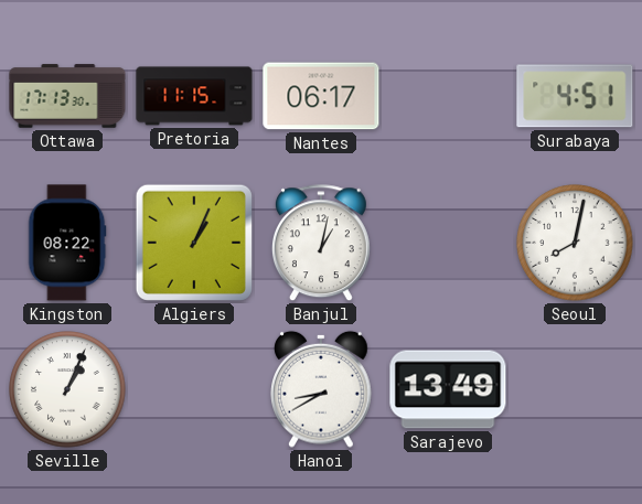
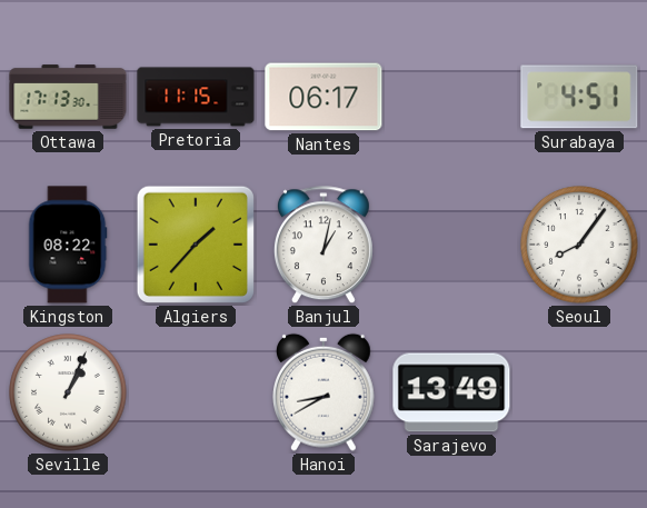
Algiers: 1:04 -> 1:37
Seoul: 8:02 -> 8:06
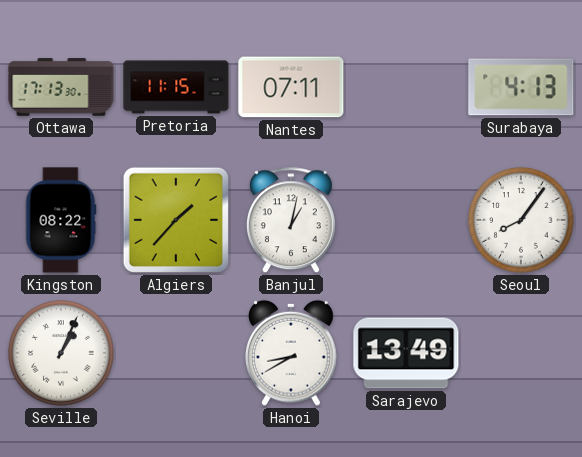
Nantes: 06:17 -> 07:11
Surabaya: 4:51 -> 4:13
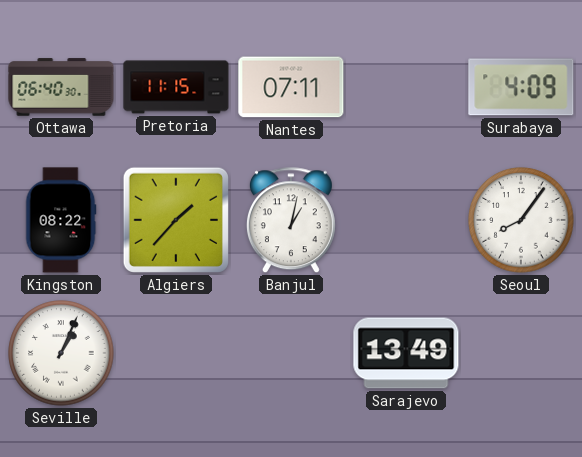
Ottawa: 17:13 -> 06:40
Surabaya: 4:13 -> 4:09
Hanoi: 8:40 -> none
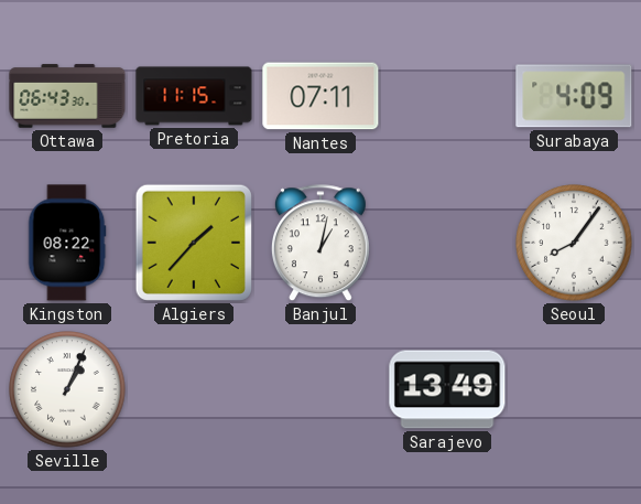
Ottawa: 06:40 -> 06:43
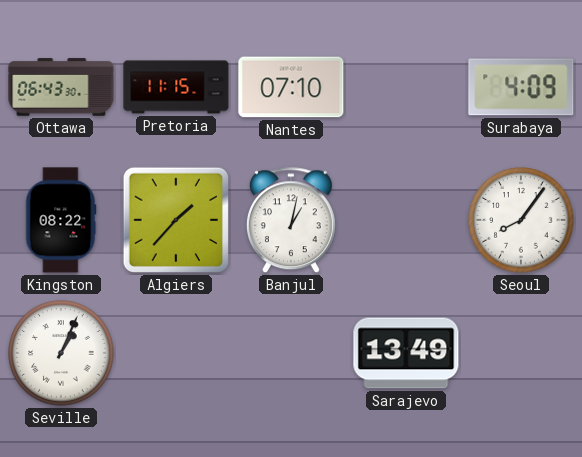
Nantes: 07:11 -> 07:10
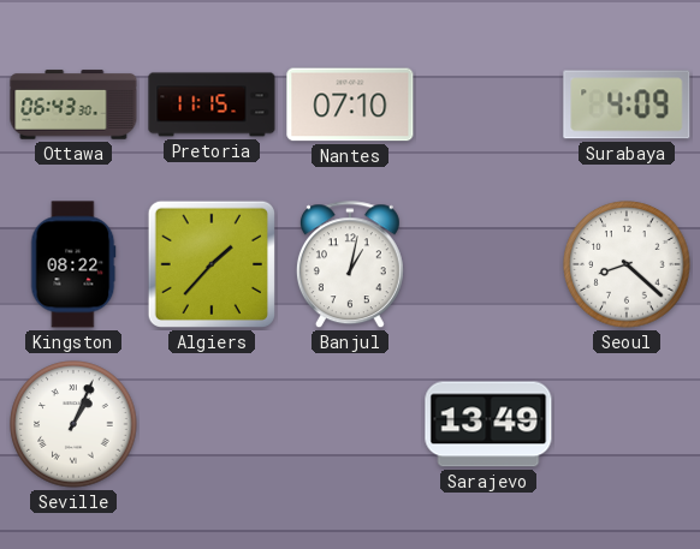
Seoul: 8:06 -> 8:22
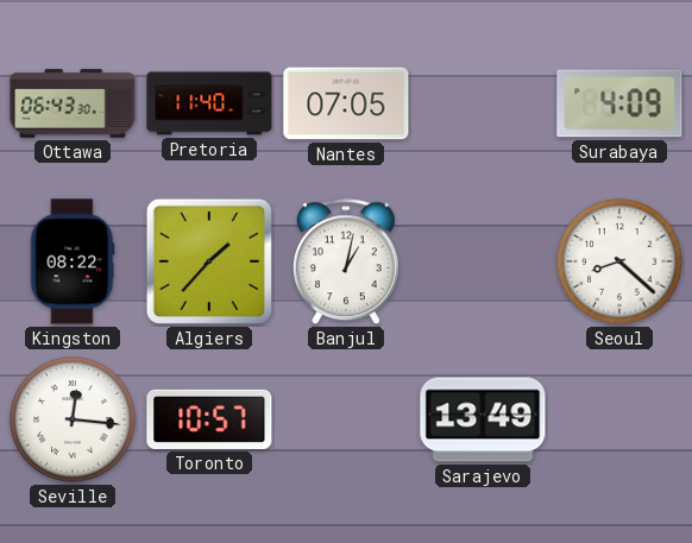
Pretoria: 11:15 -> 11:40
Nantes: 07:10 -> 07:05
Seville: 1:04 -> 12:16
Toronto: none -> 10:57
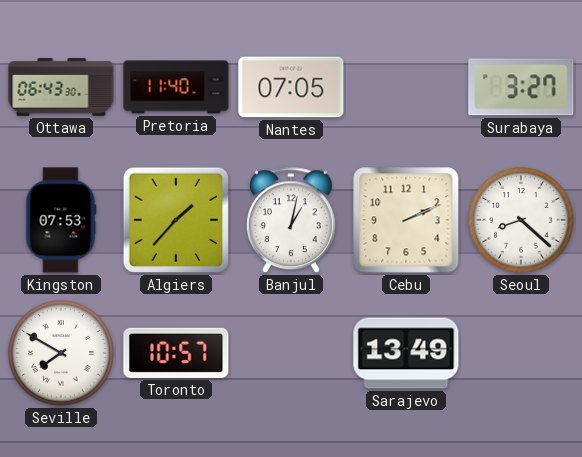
Surabaya: 4:09 -> 3:27
Kingston: 08:22 -> 07:53
Cebu: none -> 2:11
Seville: 12:16 -> 7:50
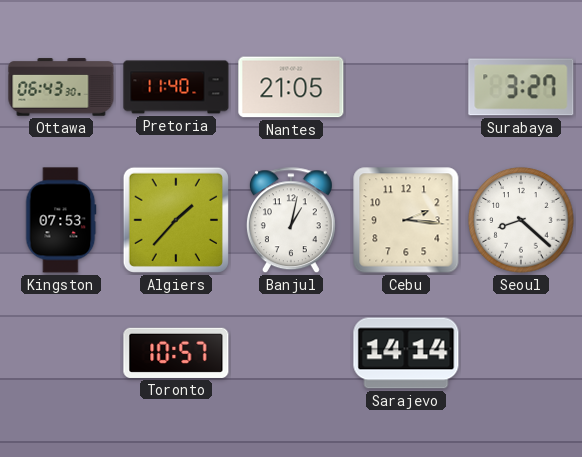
Nantes: 07:05 -> 21:05
Cebu: 2:11 -> 2:16
Seville: 7:50 -> none
Sarajevo: 13:49 -> 14:14
